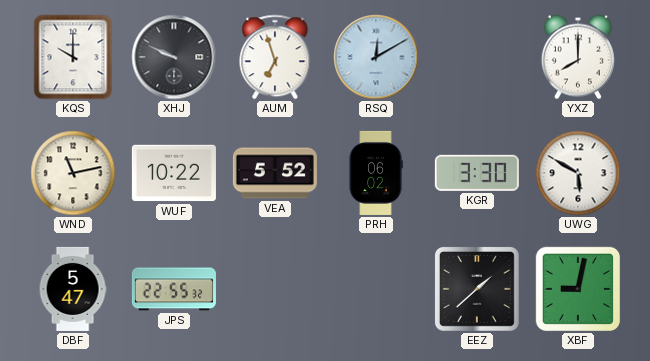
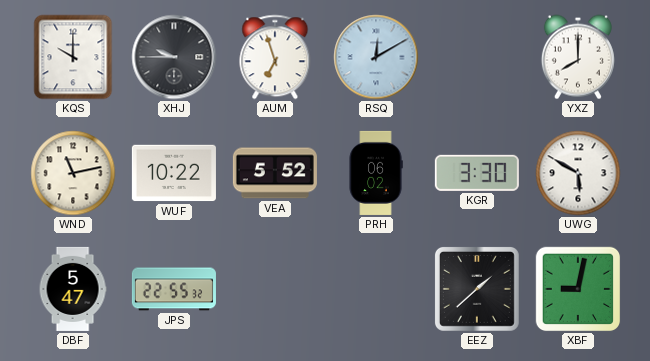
XHJ: 9:49 -> 9:45
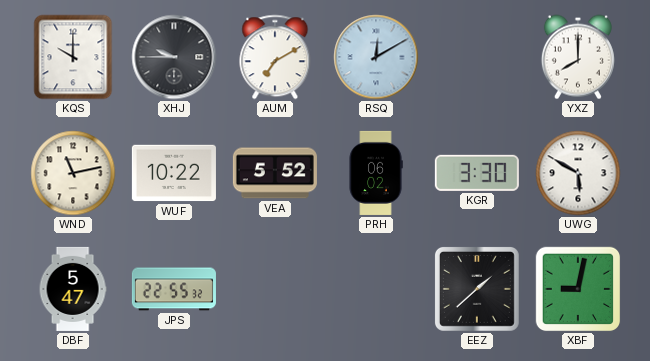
AUM: 6:57 -> 7:10
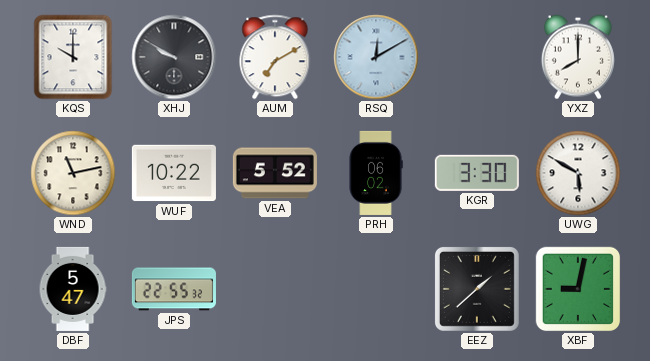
XHJ: 9:45 -> 9:50
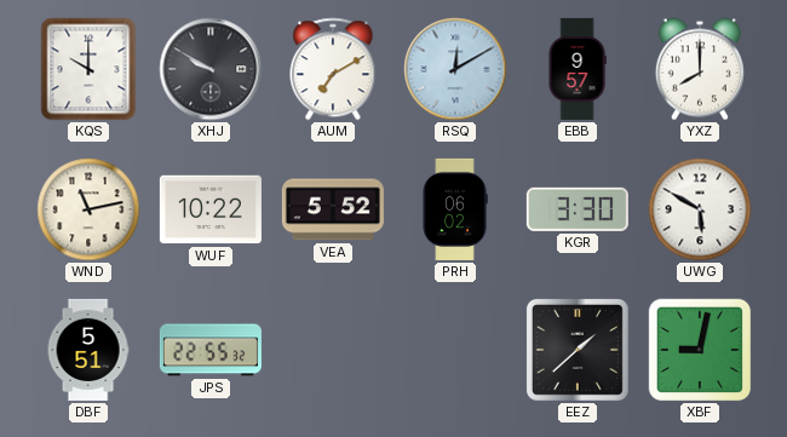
EBB: none -> 9:57
DBF: 5:47 -> 5:51
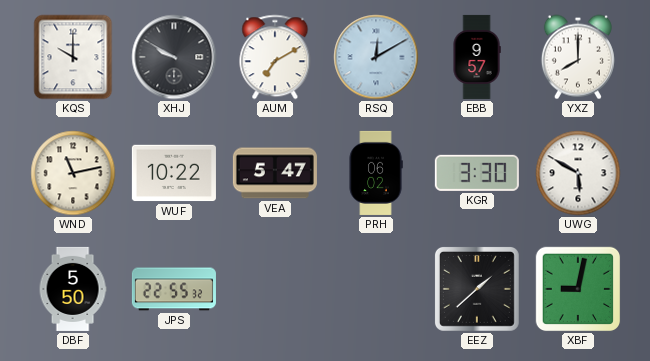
VEA: 5:52 -> 5:47
DBF: 5:51 -> 5:50
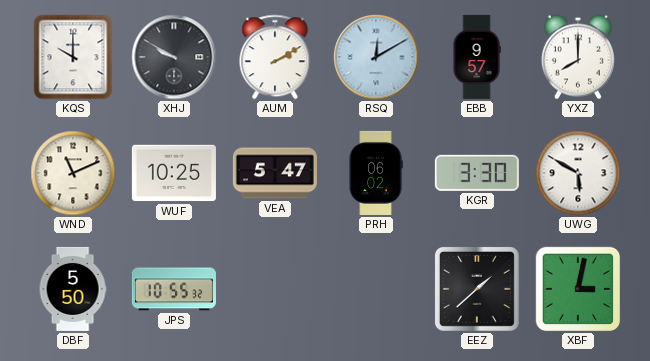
AUM: 7:10 -> 2:10
WND: 11:13 -> 11:11
WUF: 10:22 -> 10:25
JPS: 22:55 -> 10:55
XBF: 9:02 -> 3:02
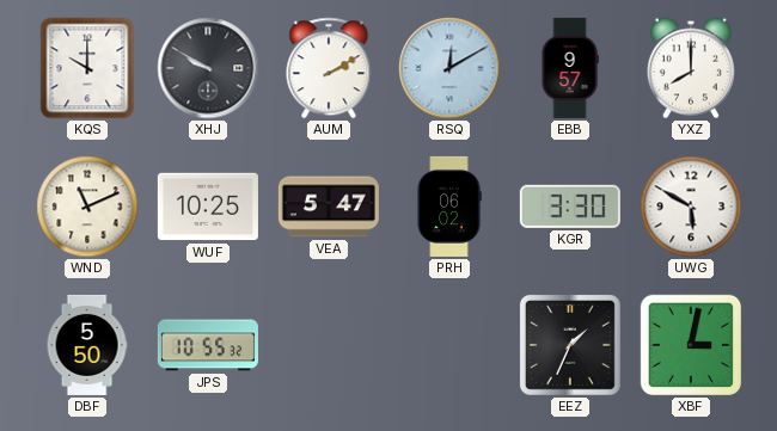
EEZ: 1:38 -> 1:34
